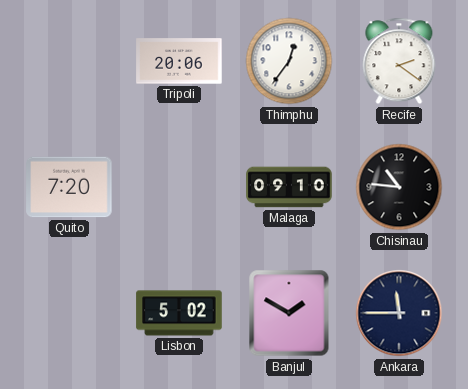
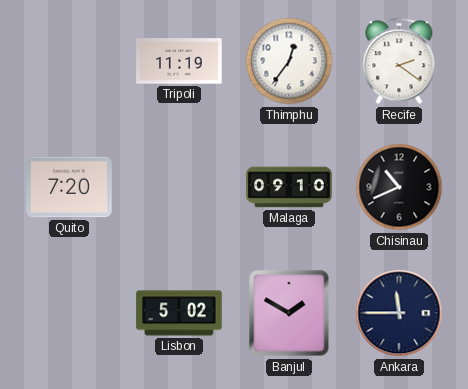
Tripoli: 20:06 -> 11:19
Chisinau: 10:46 -> 10:41
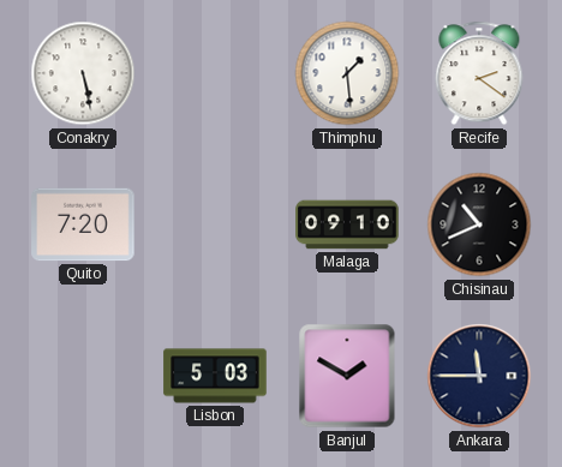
Conakry: none -> 5:28
Tripoli: 11:19 -> none
Thimphu: 12:36 -> 1:29
Lisbon: 5:02 -> 5:03
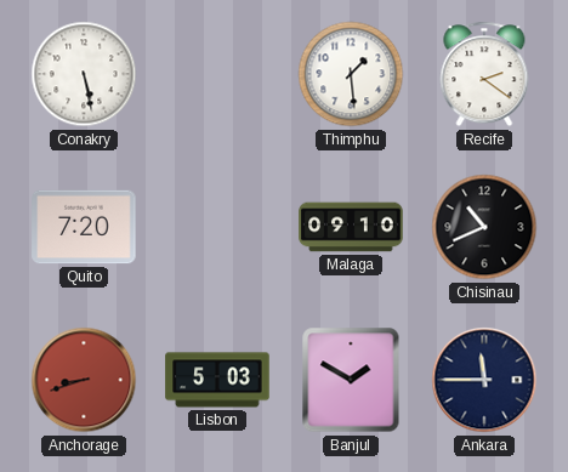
Anchorage: none -> 8:42
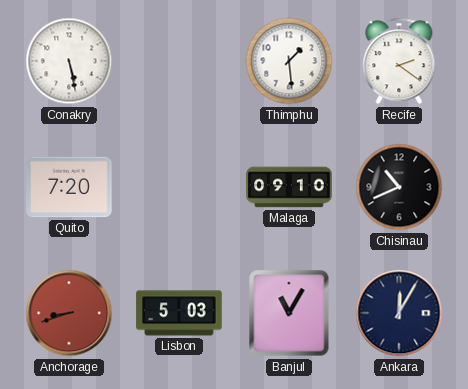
Banjul: 1:50 -> 11:05
Ankara: 11:45 -> 12:05
